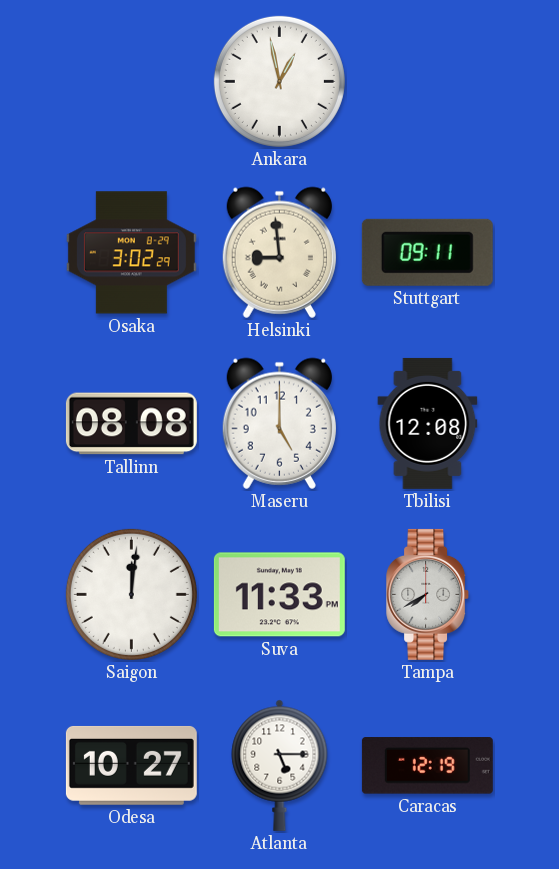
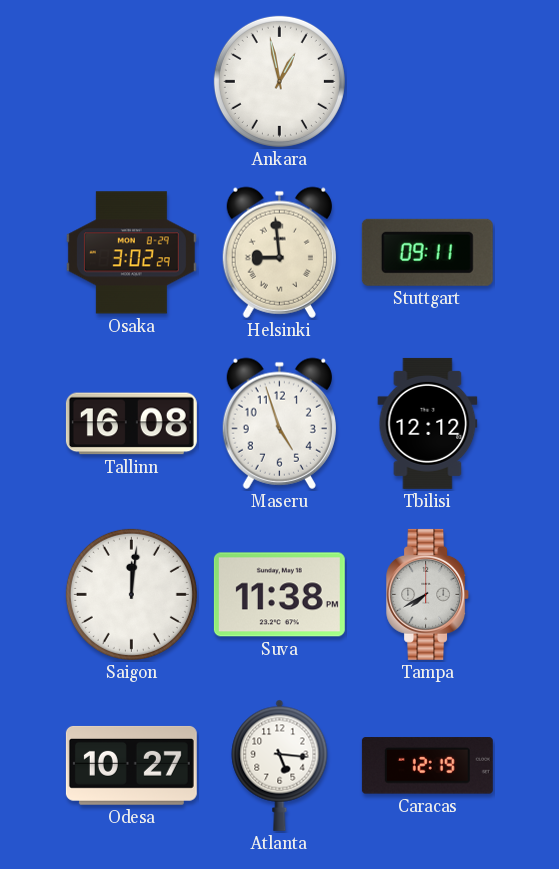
Tallinn: 08:08 -> 16:08
Maseru: 5:00 -> 4:57
Tbilisi: 12:08 -> 12:12
Suva: 11:33 -> 11:38
Atlanta: 5:15 -> 5:16
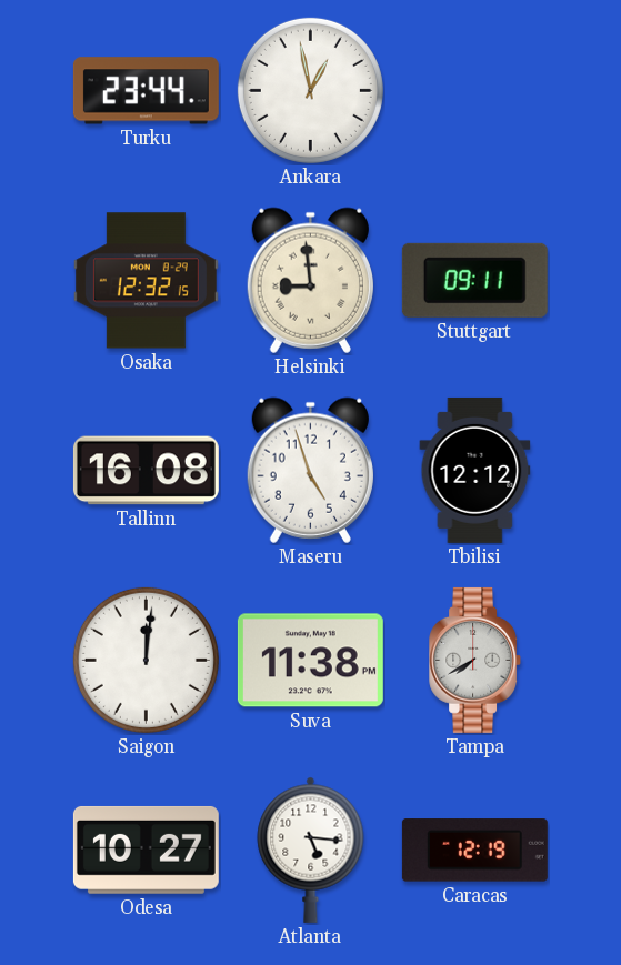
Turku: none -> 23:44
Osaka: 3:02 -> 12:32
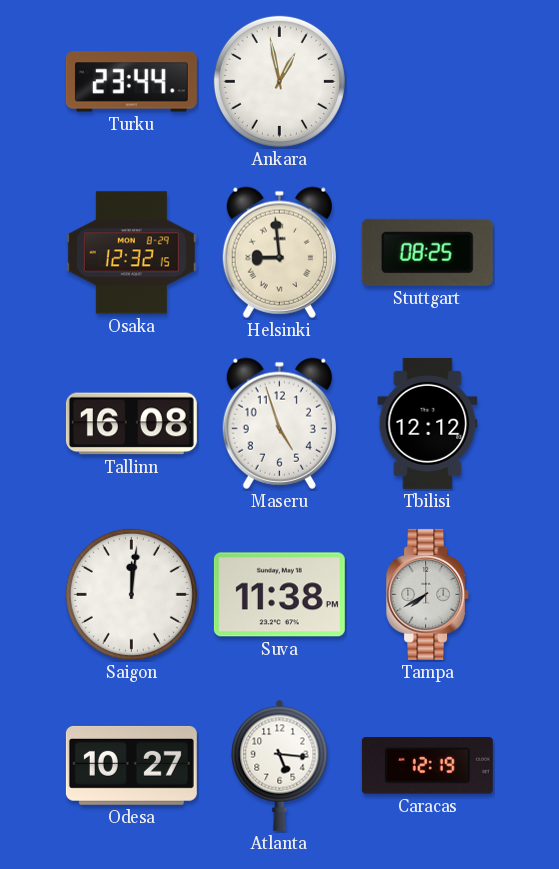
Stuttgart: 09:11 -> 08:25
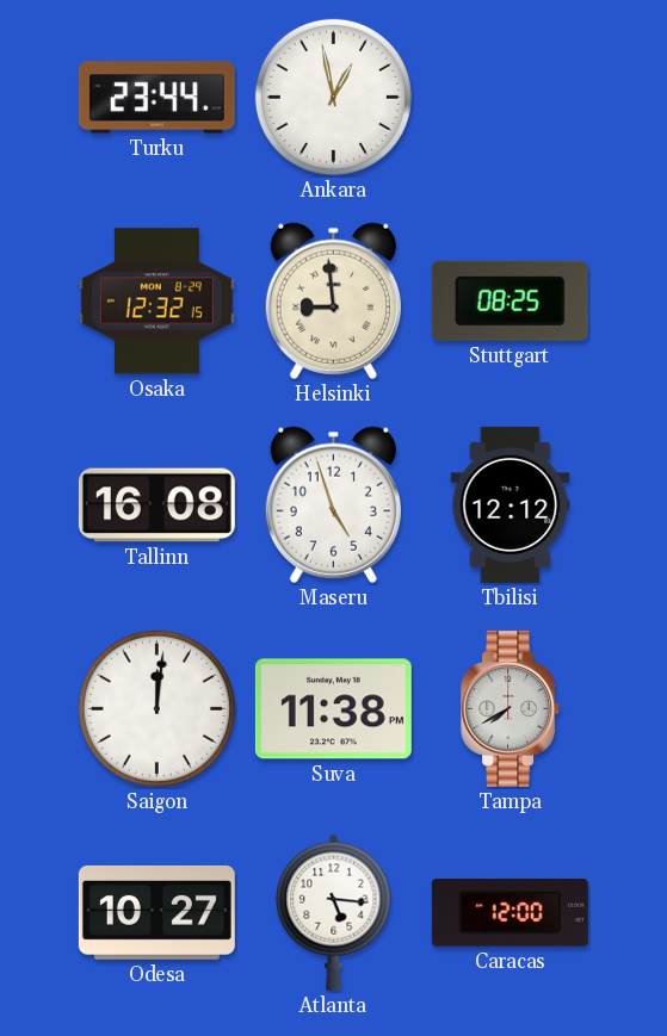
Caracas: 12:19 -> 12:00
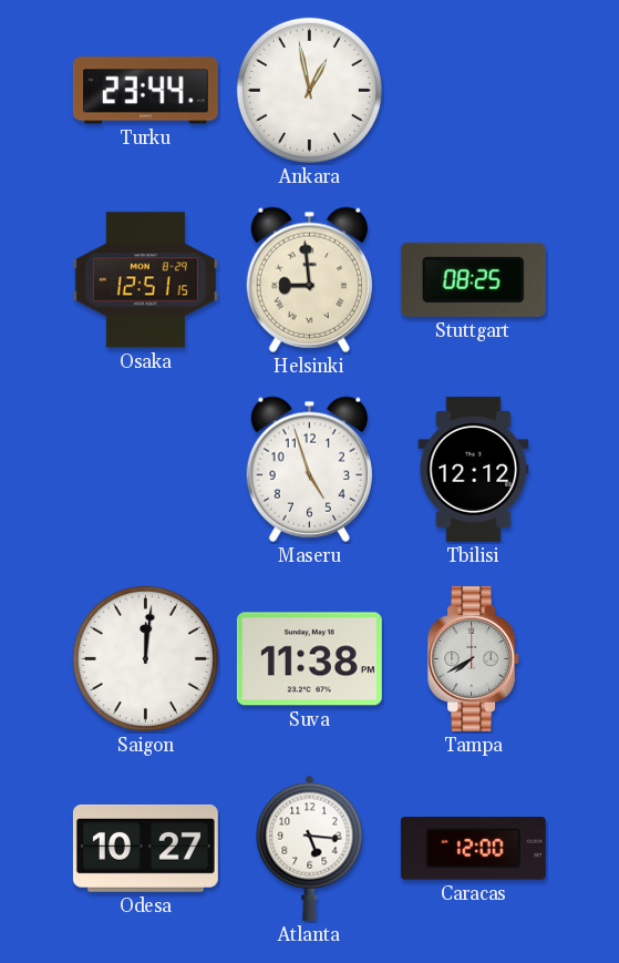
Osaka: 12:32 -> 12:51
Tallinn: 16:08 -> none
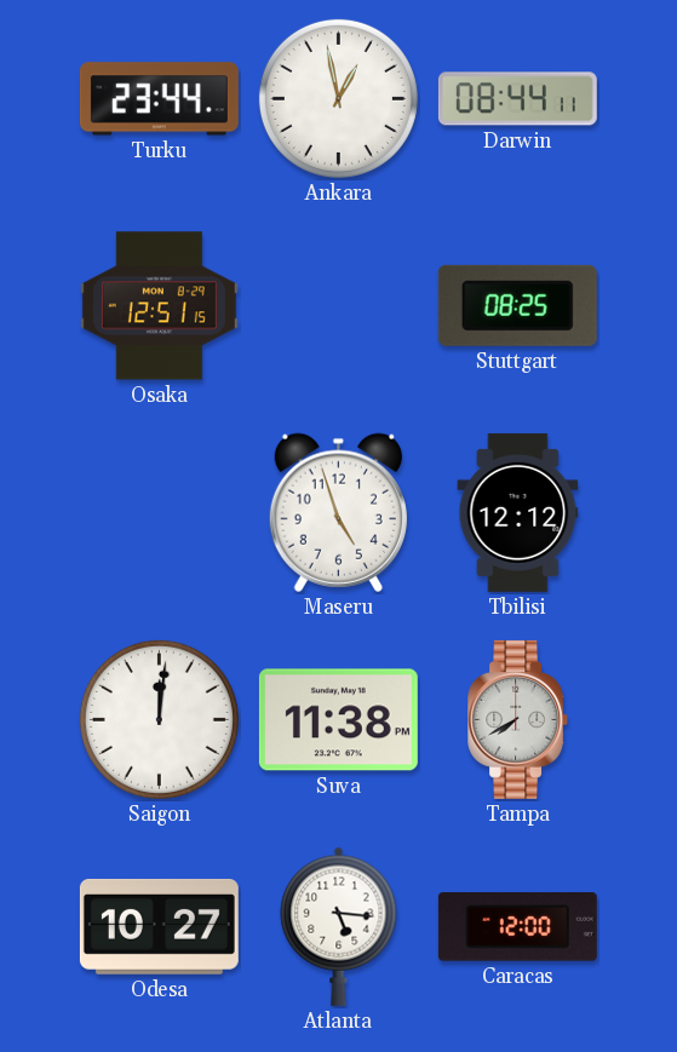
Darwin: none -> 08:44
Helsinki: 8:59 -> none
